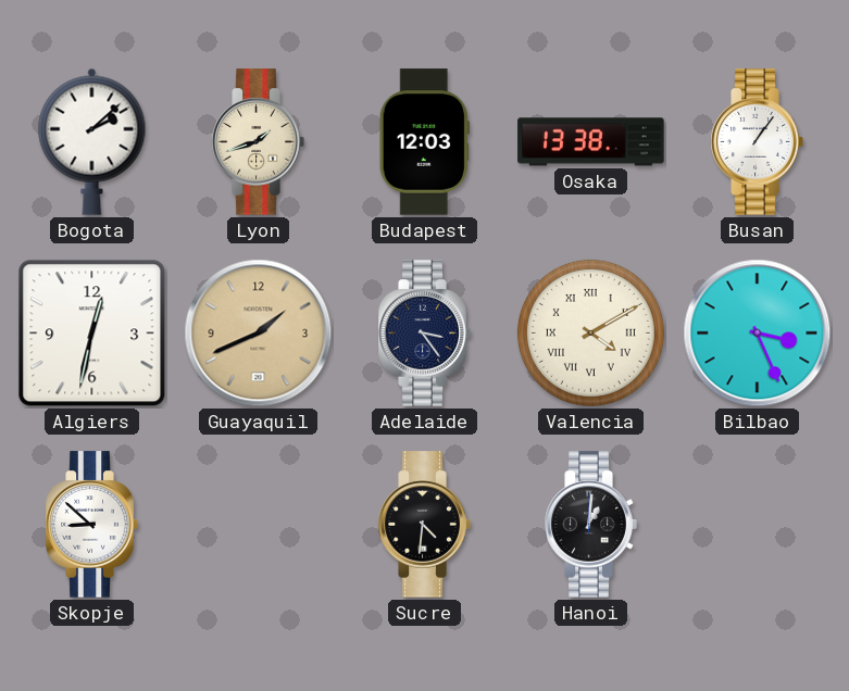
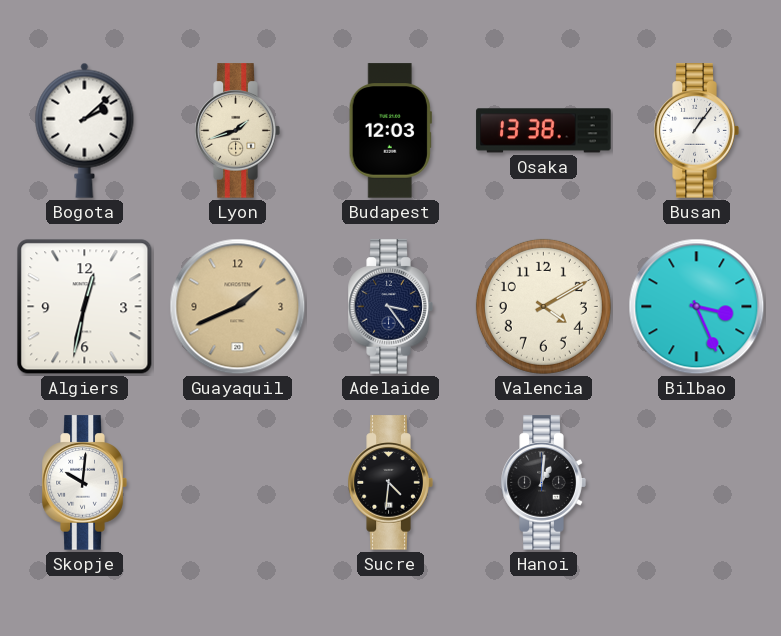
Valencia numerals: Roman -> Arabic
Skopje: 8:52 -> 10:01
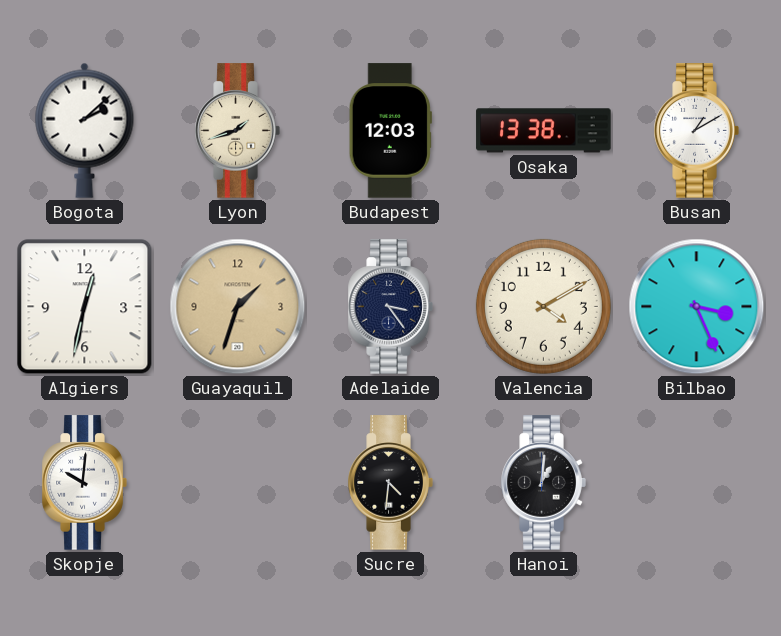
Busan: 1:06 -> 1:10
Guayaquil: 1:41 -> 1:33
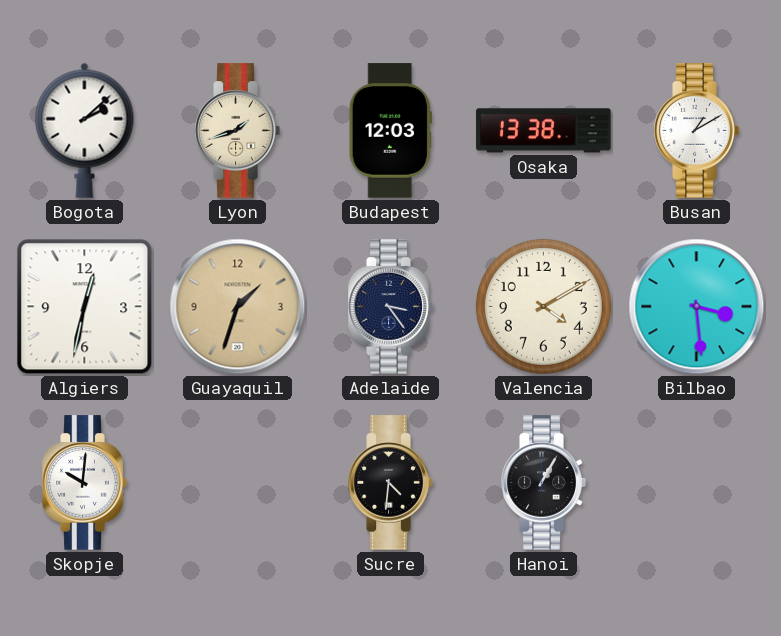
Bilbao: 3:26 -> 3:29
Hanoi: 1:01 -> 1:05
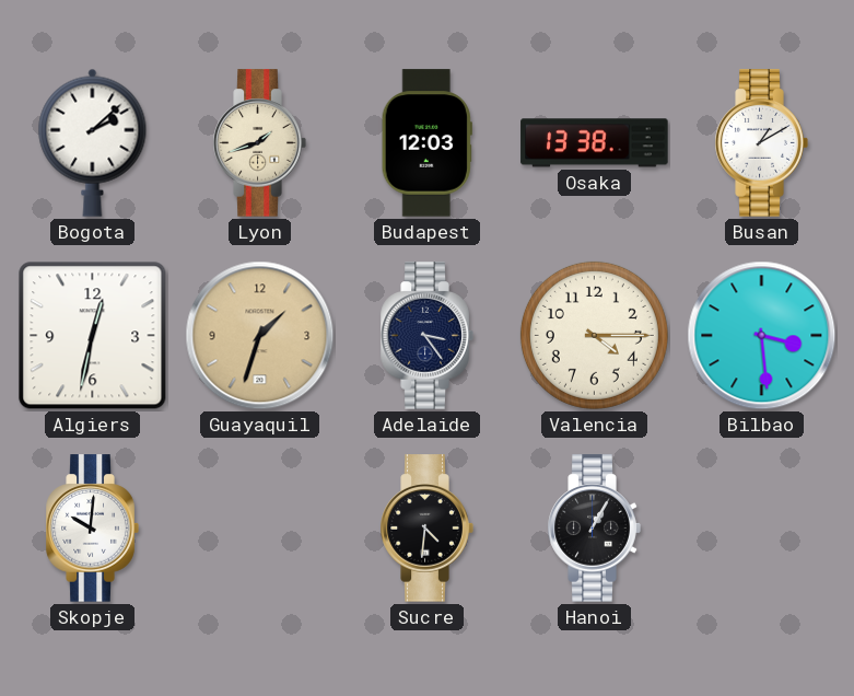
Valencia: 4:10 -> 4:15
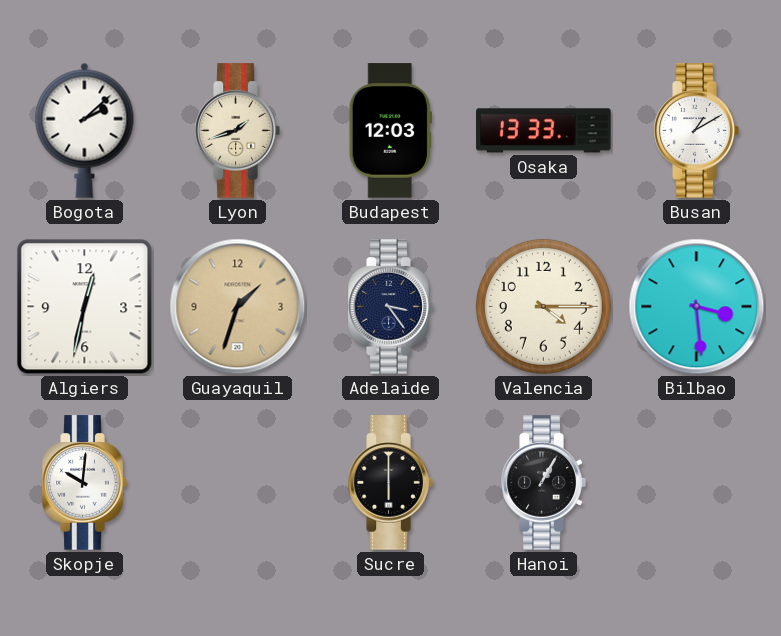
Osaka: 13:38 -> 13:33
Sucre: 4:31 -> 6:00
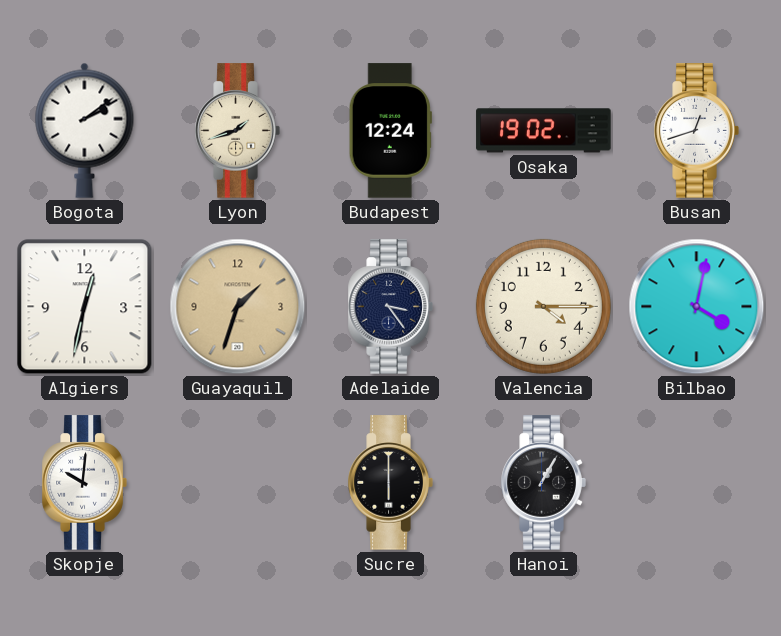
Bogota: 2:08 -> 2:09
Budapest: 12:03 -> 12:24
Osaka: 13:33 -> 19:02
Busan: 1:10 -> 12:42
Bilbao: 3:29 -> 4:02
